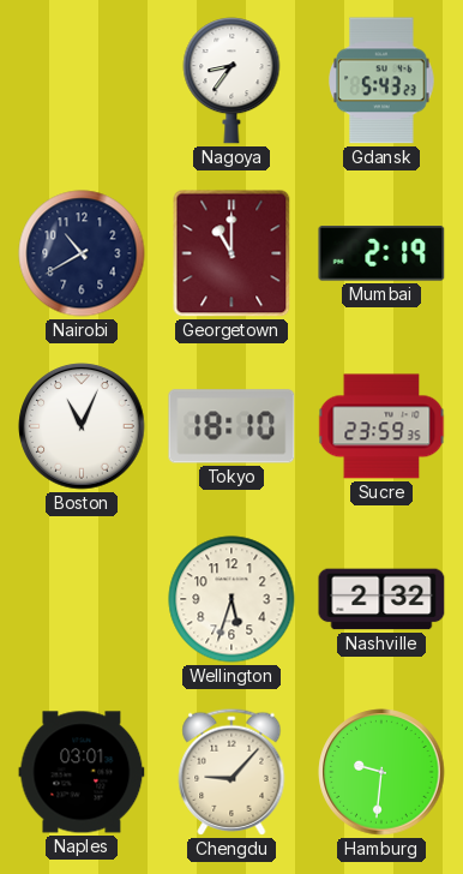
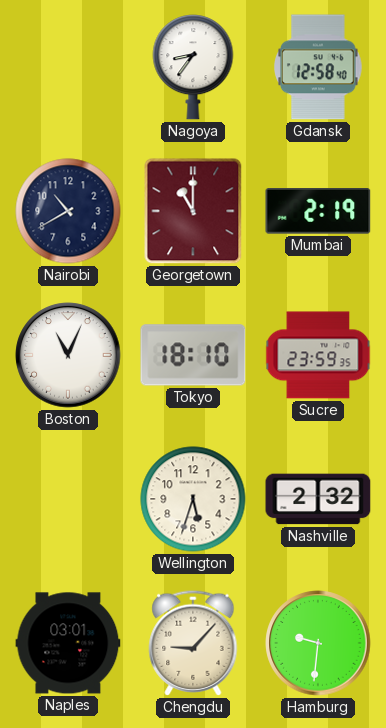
Gdansk: 5:43 -> 12:58
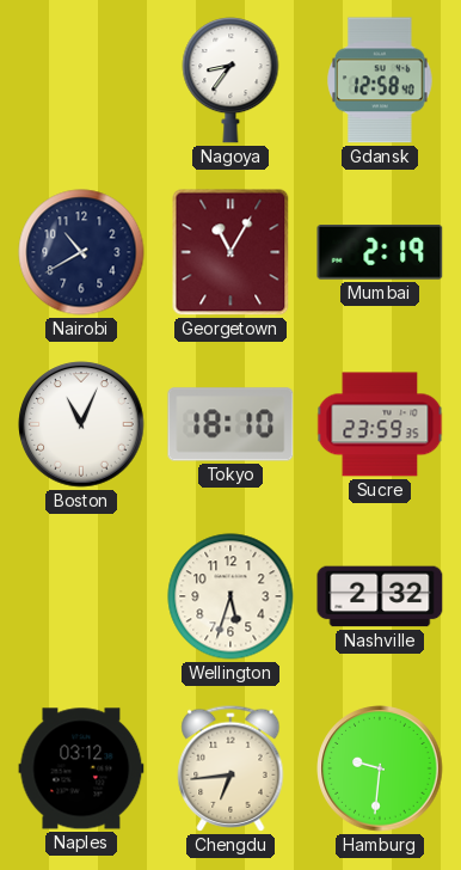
Georgetown: 11:00 -> 11:05
Naples: 03:01 -> 03:12
Chengdu: 9:07 -> 6:44
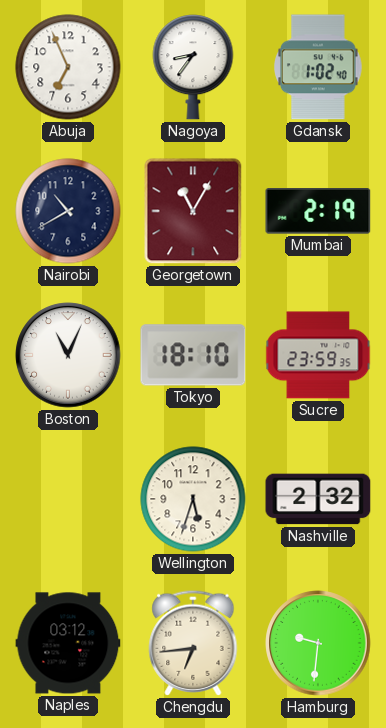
Abuja: none -> 6:56
Gdansk: 12:58 -> 1:02
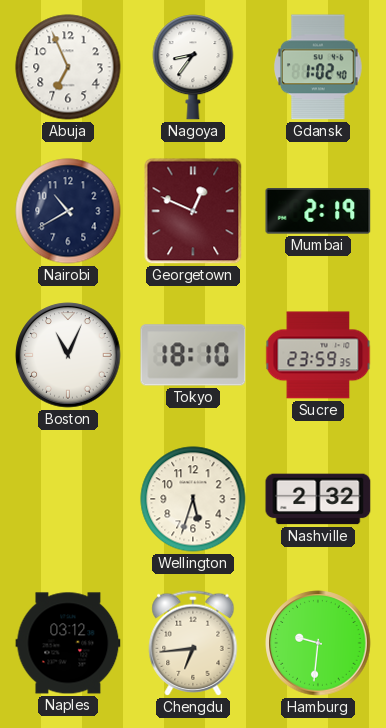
Georgetown: 11:05 -> 12:49
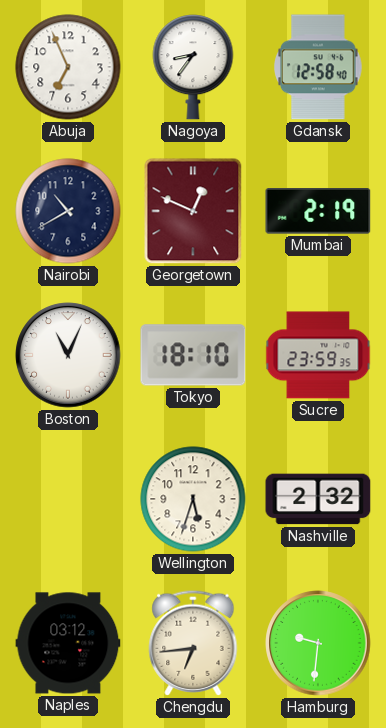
Gdansk: 1:02 -> 12:58
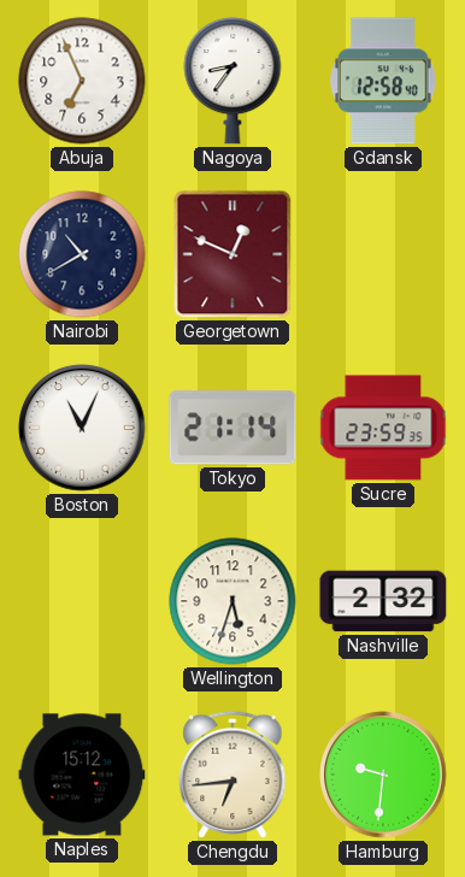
Mumbai: 2:19 -> none
Tokyo: 18:10 -> 21:14
Naples: 03:12 -> 15:12
